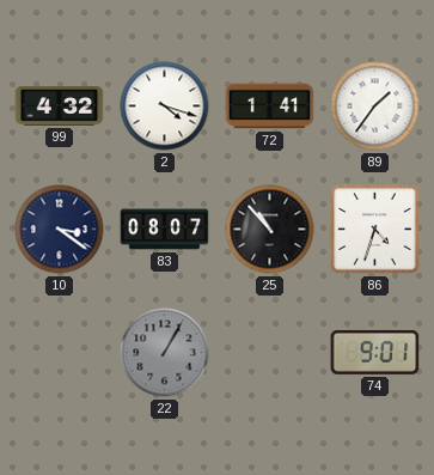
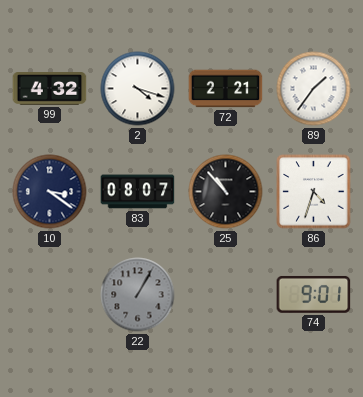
72: 1:41 -> 2:21
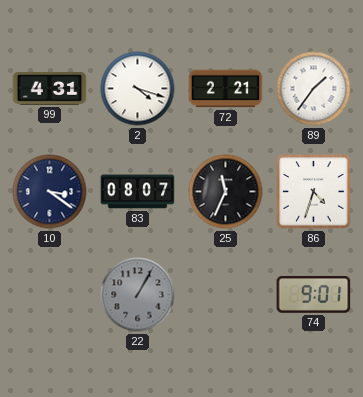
99: 4:32 -> 4:31
25: 10:53 -> 11:34
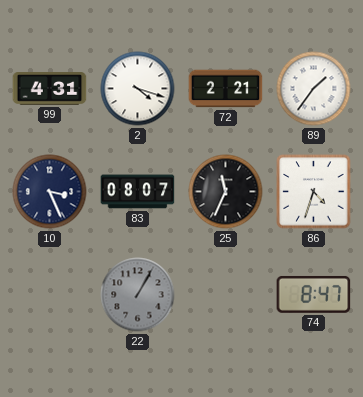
10: 3:21 -> 3:26
74: 9:01 -> 8:47
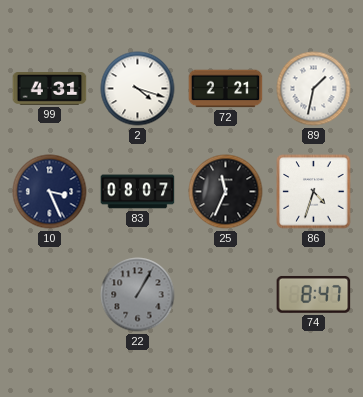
89: 1:36 -> 1:32
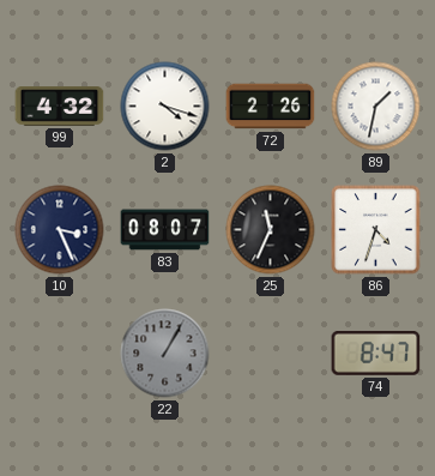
99: 4:31 -> 4:32
72: 2:21 -> 2:26
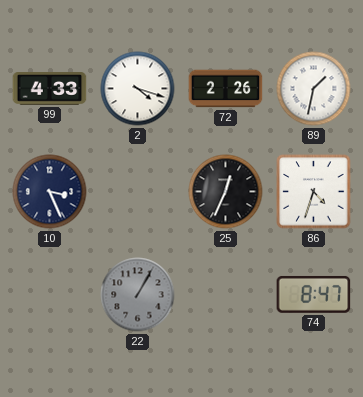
99: 4:32 -> 4:33
83: 08:07 -> none
25: 11:34 -> 12:34
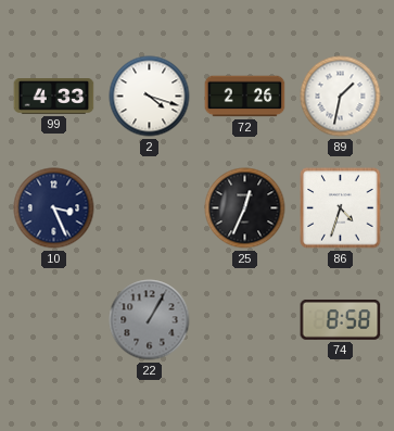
74: 8:47 -> 8:58
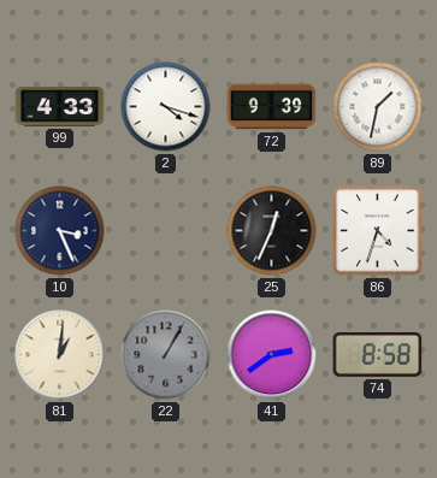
72: 2:26 -> 9:39
81: none -> 1:01
41: none -> 2:39
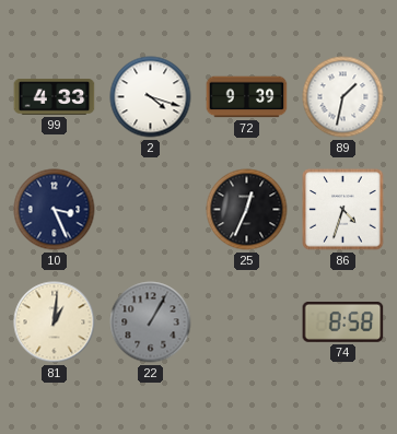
41: 2:39 -> none
